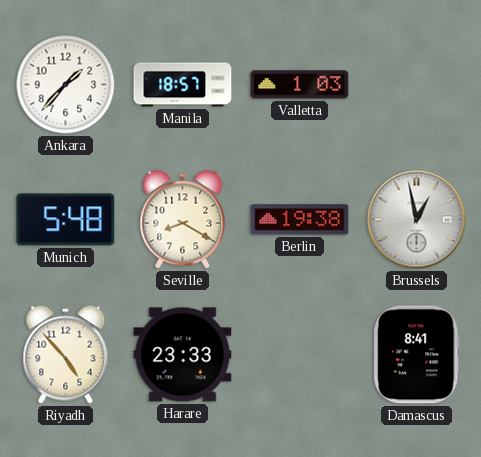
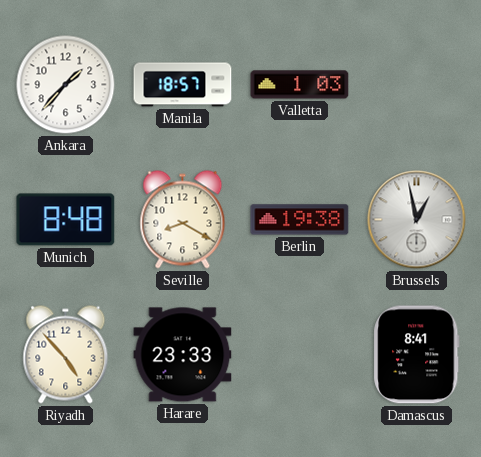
Munich: 5:48 -> 8:48
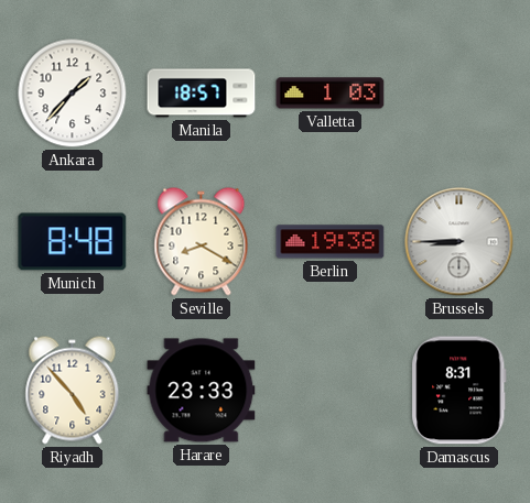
Brussels: 12:58 -> 8:45
Damascus: 8:41 -> 8:31
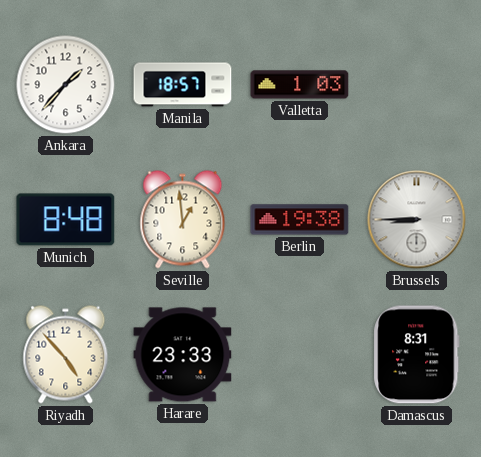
Seville: 8:20 -> 12:59
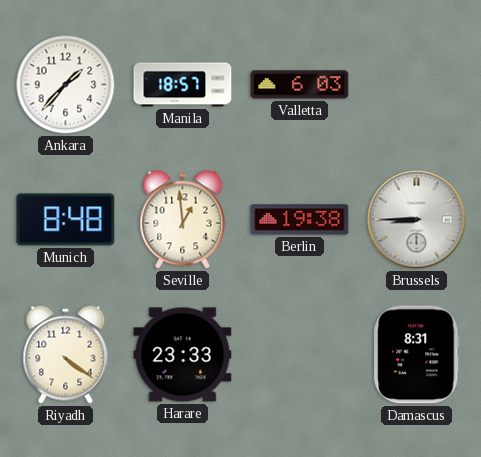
Valletta: 1:03 -> 6:03
Riyadh: 4:53 -> 4:21
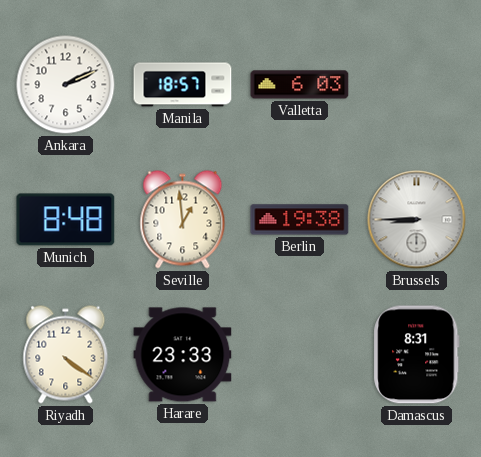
Ankara: 1:37 -> 2:11
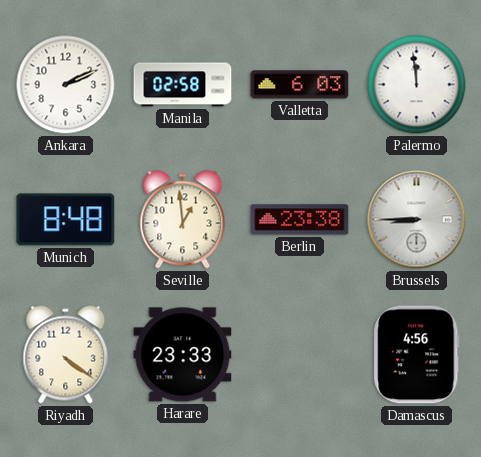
Manila: 18:57 -> 02:58
Palermo: none -> 11:59
Berlin: 19:38 -> 23:38
Damascus: 8:31 -> 4:56
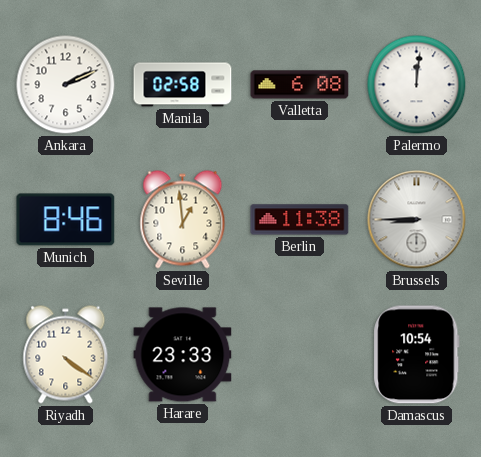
Valletta: 6:03 -> 6:08
Palermo: 11:59 -> 12:01
Munich: 8:48 -> 8:46
Berlin: 23:38 -> 11:38
Damascus: 4:56 -> 10:54
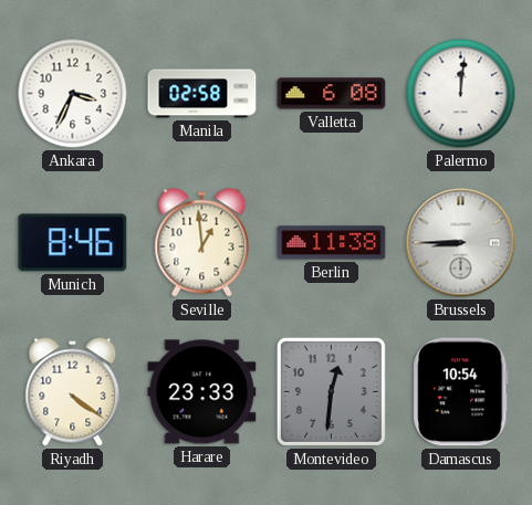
Ankara: 2:11 -> 3:34
Montevideo: none -> 12:31
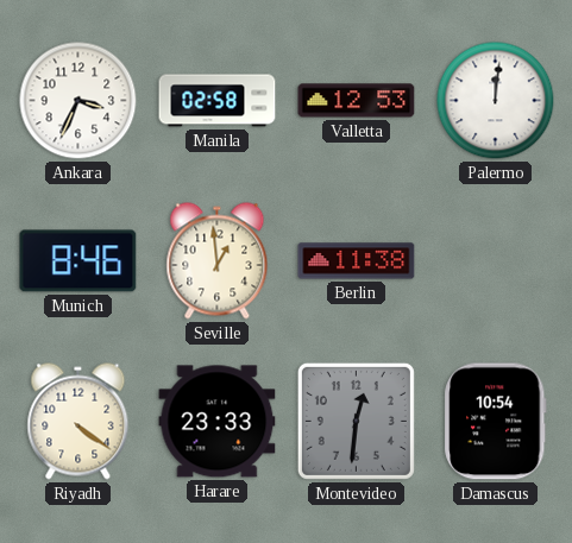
Valletta: 6:08 -> 12:53
Brussels: 8:45 -> none
